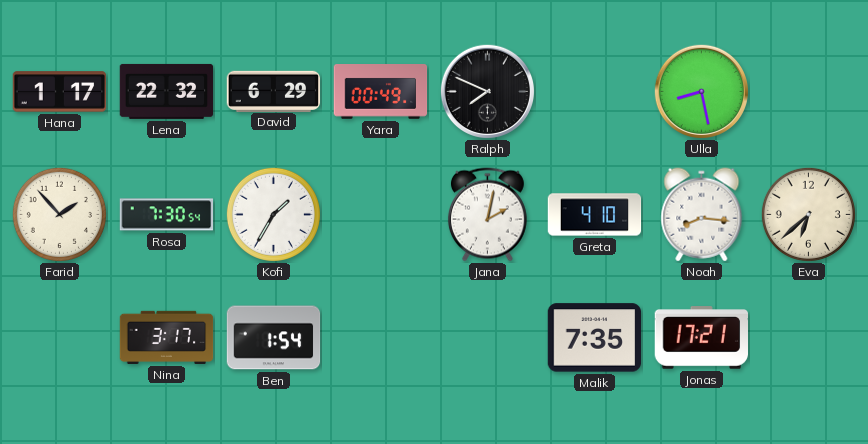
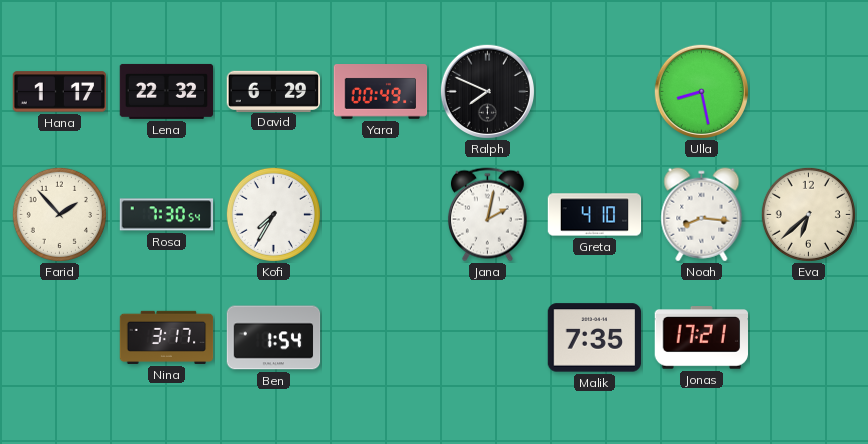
Kofi: 1:35 -> 7:35
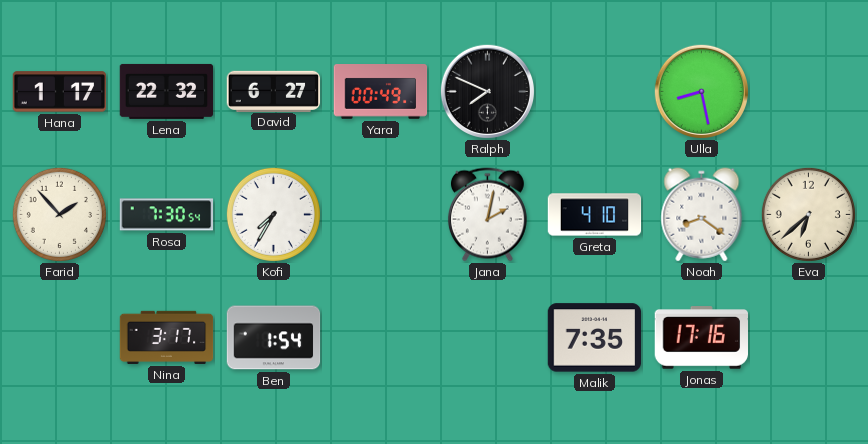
David: 6:29 -> 6:27
Noah: 8:16 -> 8:21
Jonas: 17:21 -> 17:16
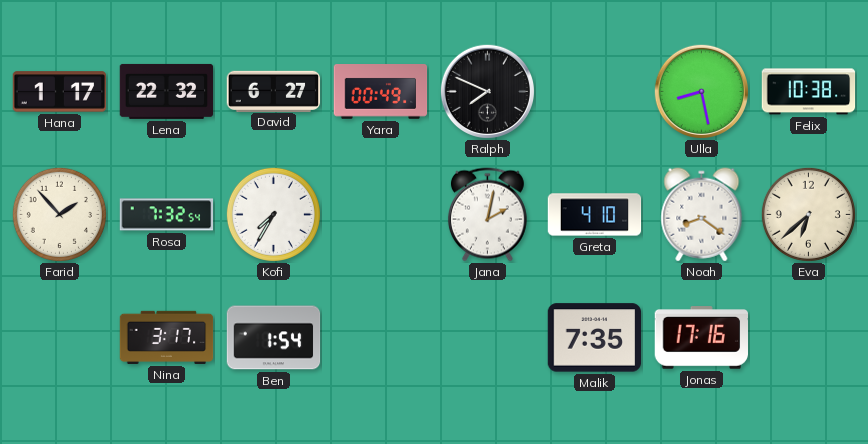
Felix: none -> 10:38
Rosa: 7:30 -> 7:32
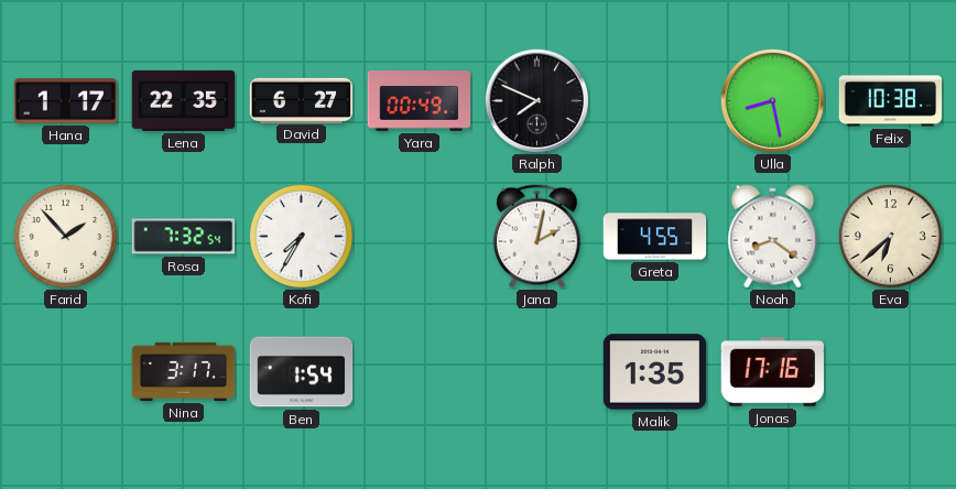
Lena: 22:32 -> 22:35
Greta: 4:10 -> 4:55
Malik: 7:35 -> 1:35
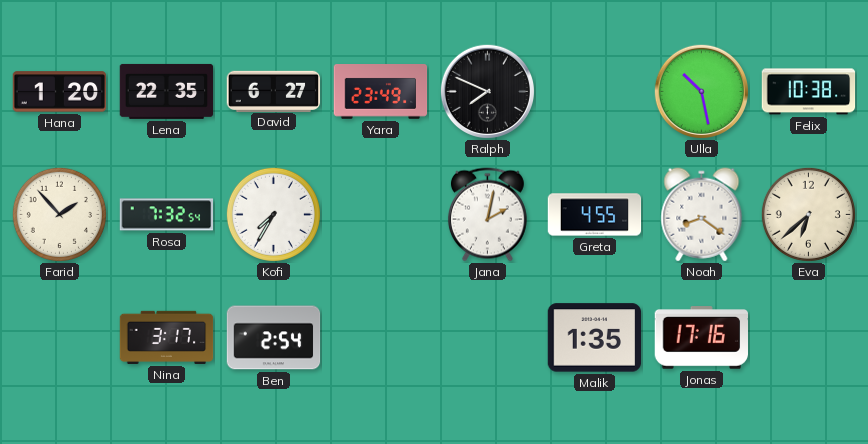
Hana: 1:17 -> 1:20
Yara: 00:49 -> 23:49
Ulla: 8:28 -> 10:28
Ben: 1:54 -> 2:54
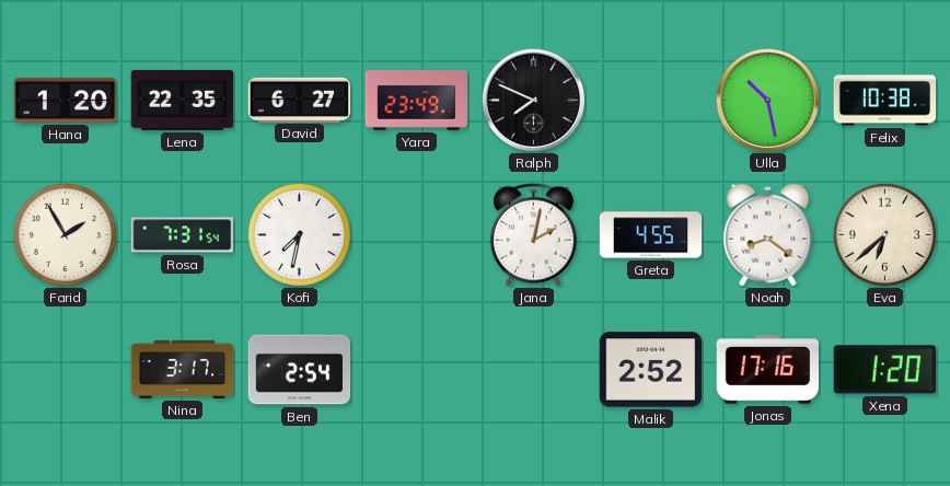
Farid: 1:53 -> 1:55
Rosa: 7:32 -> 7:31
Kofi: 7:35 -> 7:32
Malik: 1:35 -> 2:52
Xena: none -> 1:20
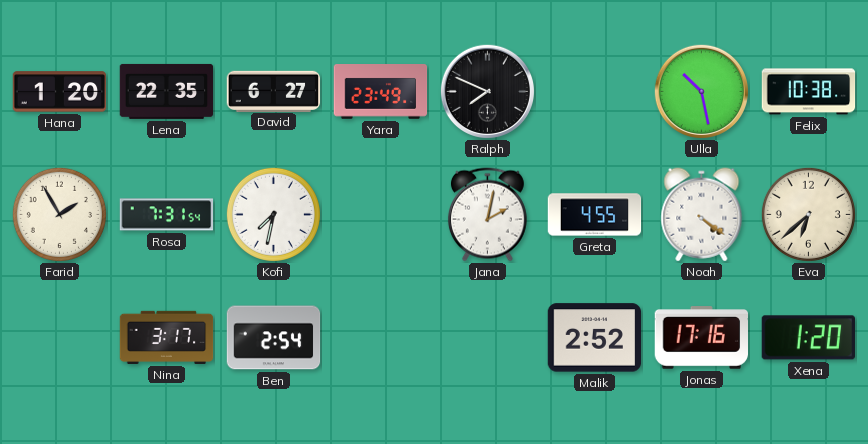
Noah: 8:21 -> 4:21
